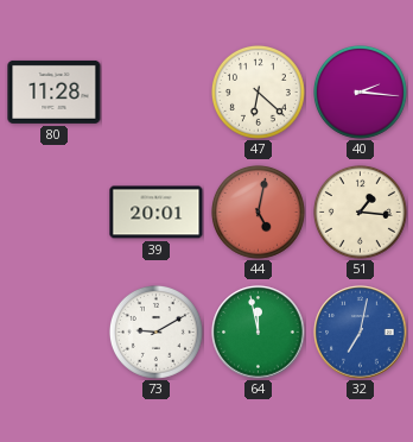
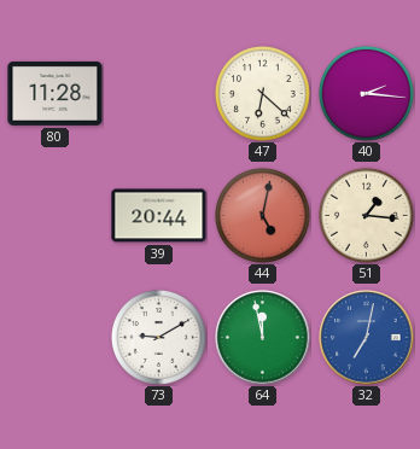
39: 20:01 -> 20:44
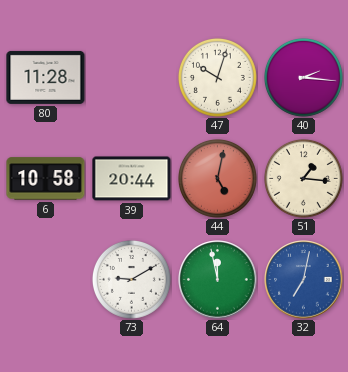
47: 6:22 -> 10:03
6: none -> 10:58
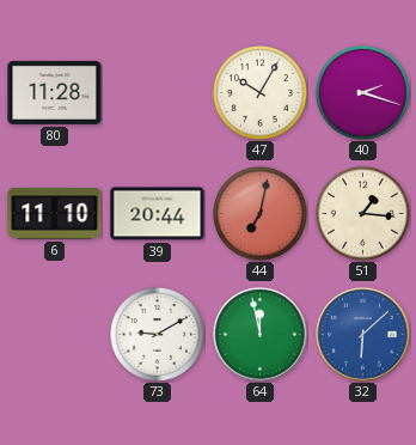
47: 10:03 -> 10:05
40: 2:16 -> 2:18
6: 10:58 -> 11:10
44: 5:02 -> 7:02
32: 7:02 -> 6:08
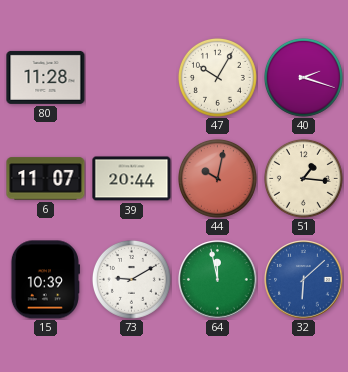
6: 11:10 -> 11:07
44: 7:02 -> 10:02
15: none -> 10:39
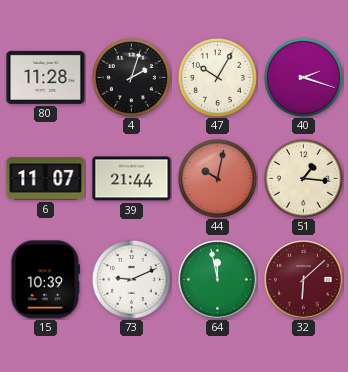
4: none -> 2:03
39: 20:44 -> 21:44
73: 9:10 -> 9:11
32 dial: blue -> burgundy
